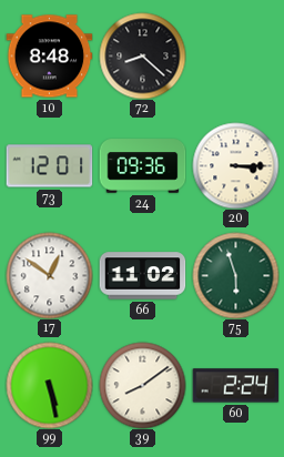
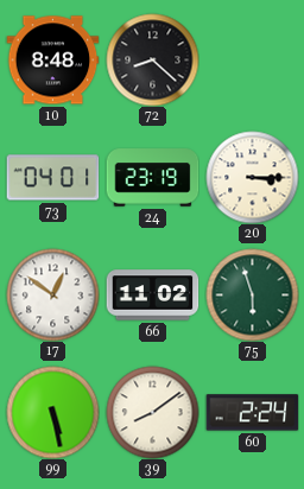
73: 12:01 -> 04:01
24: 09:36 -> 23:19
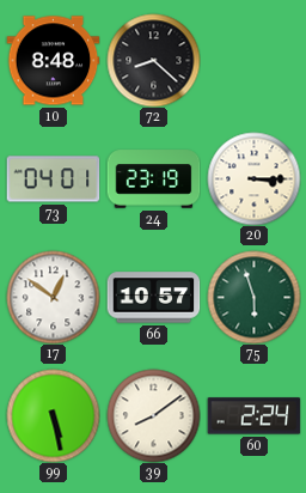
66: 11:02 -> 10:57
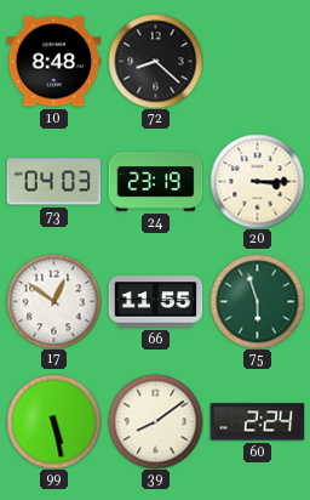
73: 04:01 -> 04:03
66: 10:57 -> 11:55
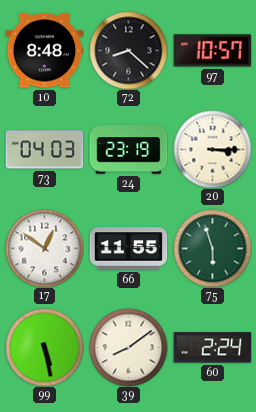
97: none -> 10:57
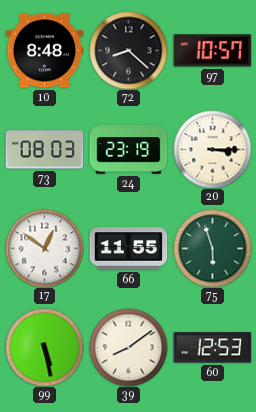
73: 04:03 -> 08:03
60: 2:24 -> 12:53
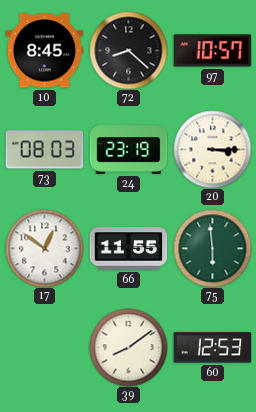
10: 8:48 -> 8:45
75: 5:57 -> 5:59
99: 5:28 -> none
